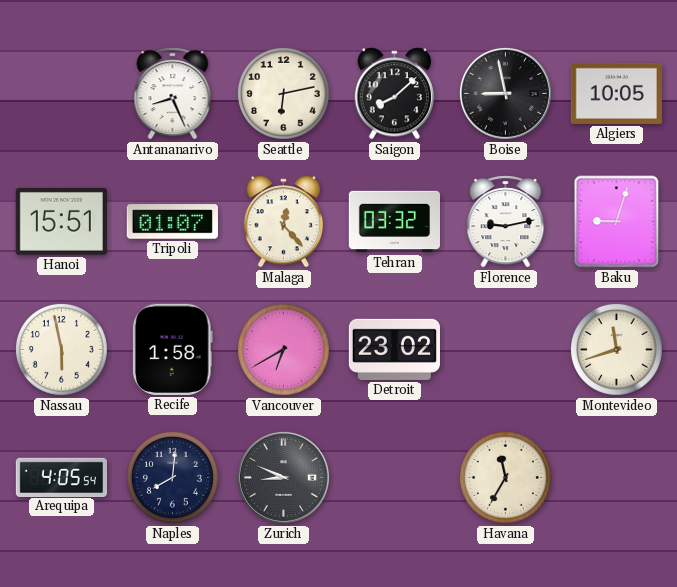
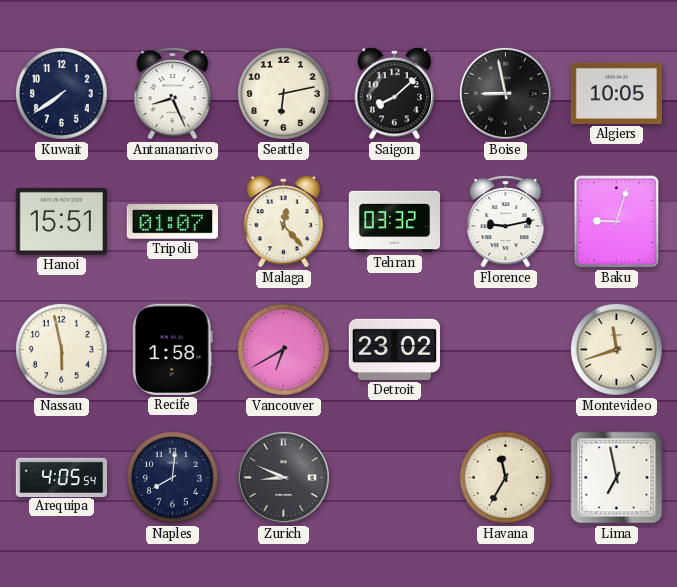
Kuwait: none -> 7:39
Lima: none -> 6:58
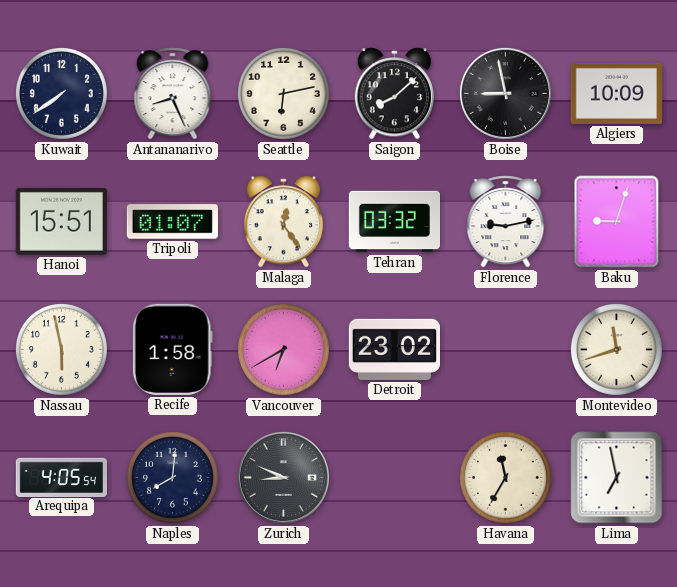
Algiers: 10:05 -> 10:09
Malaga: 12:23 -> 12:24
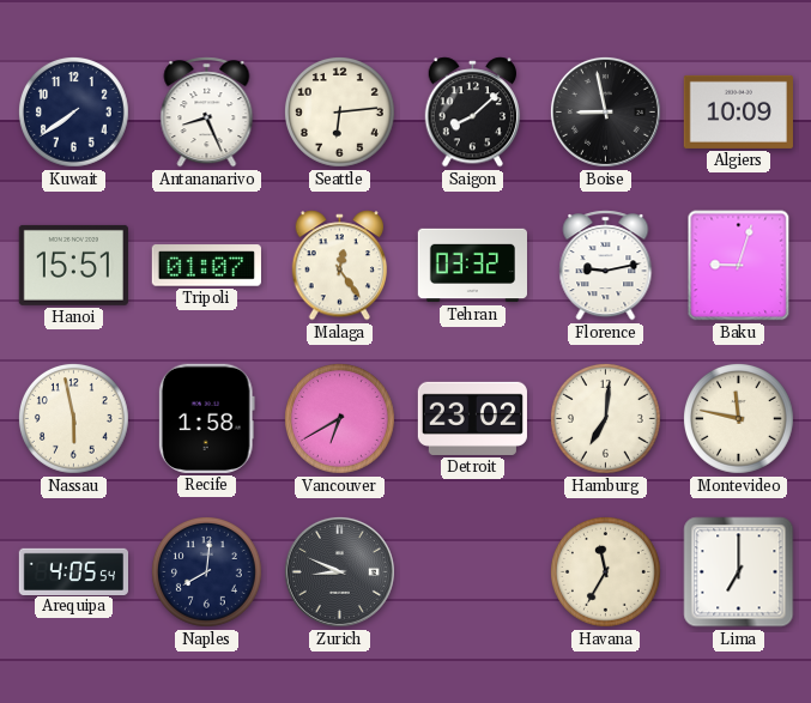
Seattle: 6:13 -> 6:14
Hamburg: none -> 7:01
Montevideo: 11:42 -> 11:47
Lima: 6:58 -> 7:00
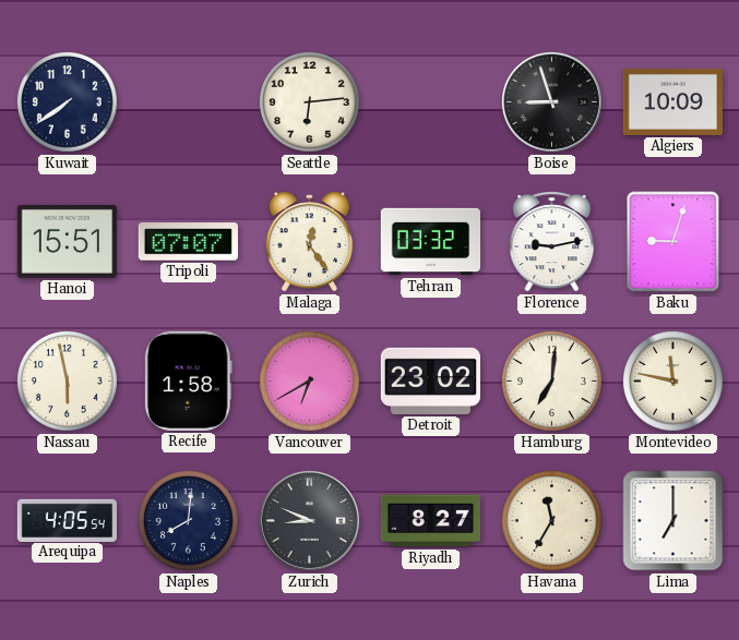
Antananarivo: 8:26 -> none
Saigon: 8:08 -> none
Boise: 8:58 -> 8:57
Tripoli: 01:07 -> 07:07
Riyadh: none -> 8:27
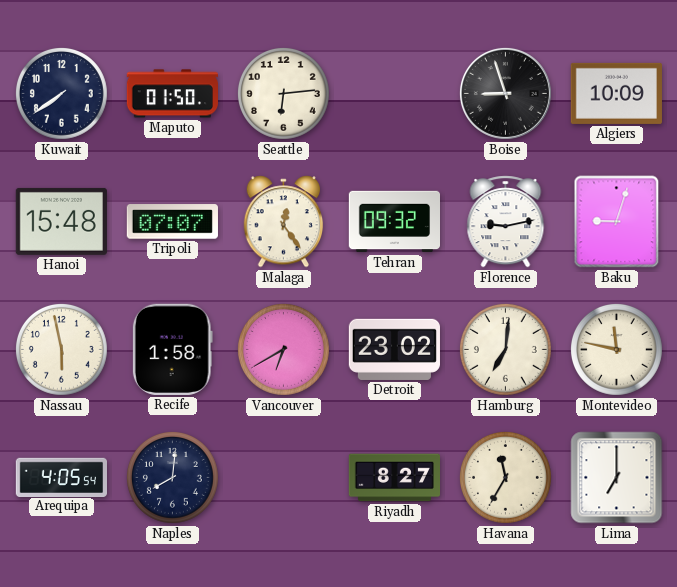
Maputo: none -> 01:50
Hanoi: 15:51 -> 15:48
Tehran: 03:32 -> 09:32
Zurich: 8:49 -> none
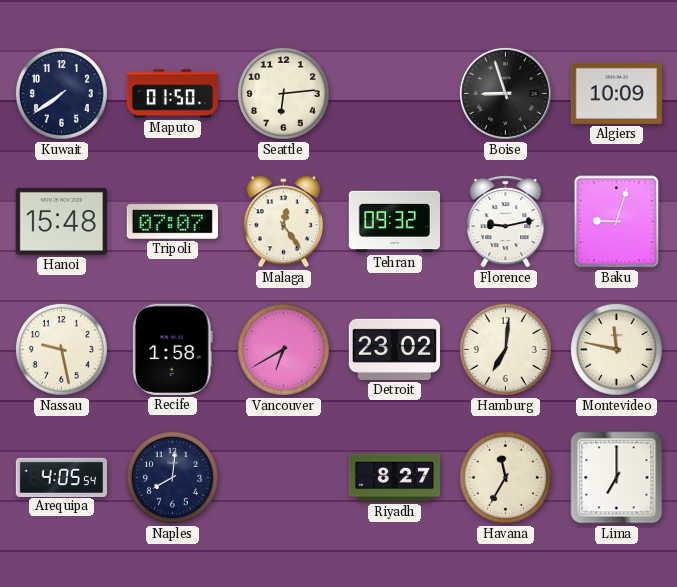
Nassau: 5:58 -> 9:28
